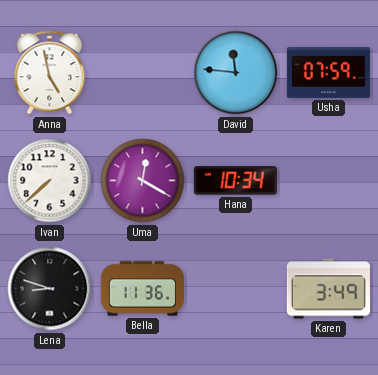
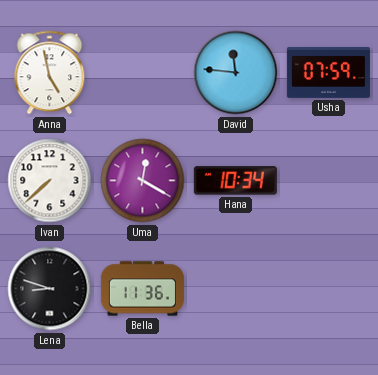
Karen: 3:49 -> none
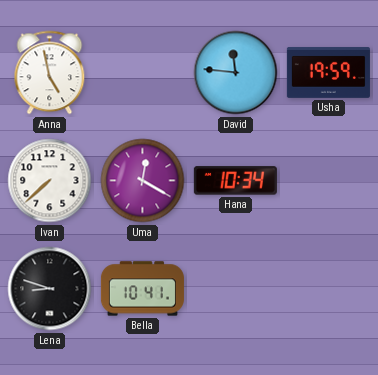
Usha: 07:59 -> 19:59
Bella: 11:36 -> 10:41
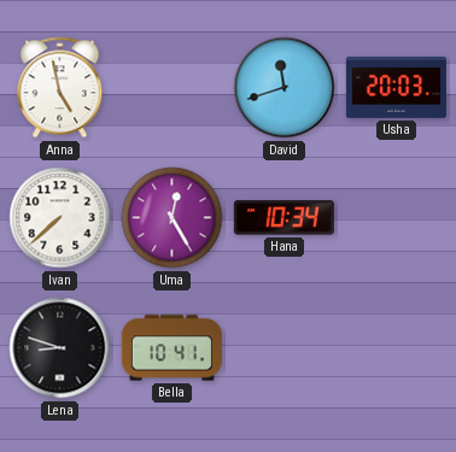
David: 11:46 -> 11:42
Usha: 19:59 -> 20:03
Uma: 12:20 -> 12:25
